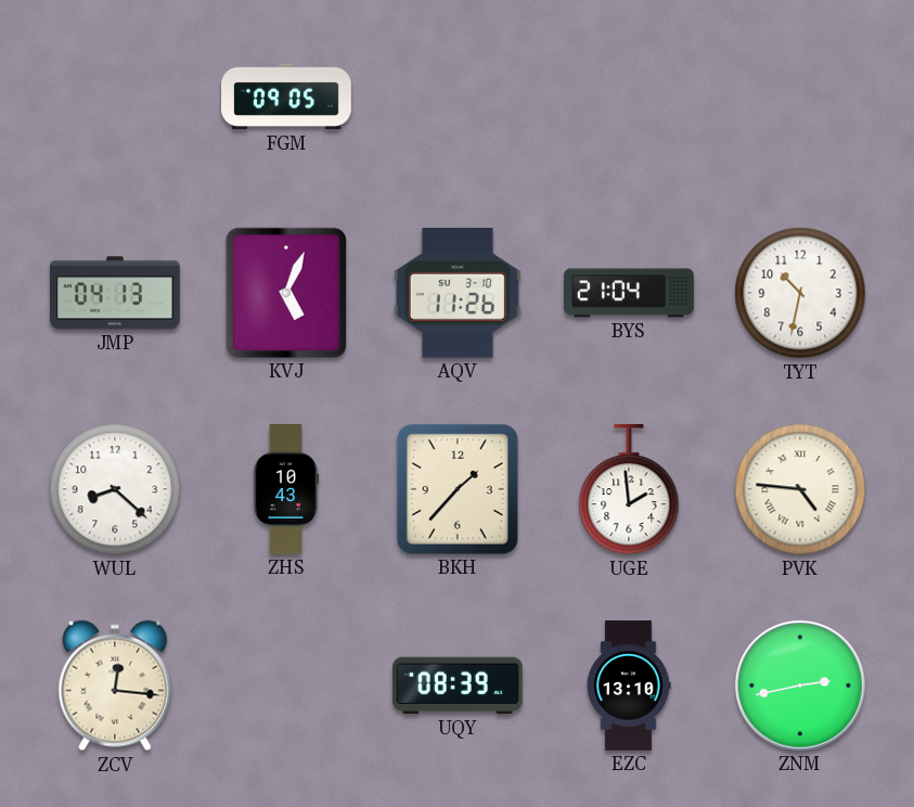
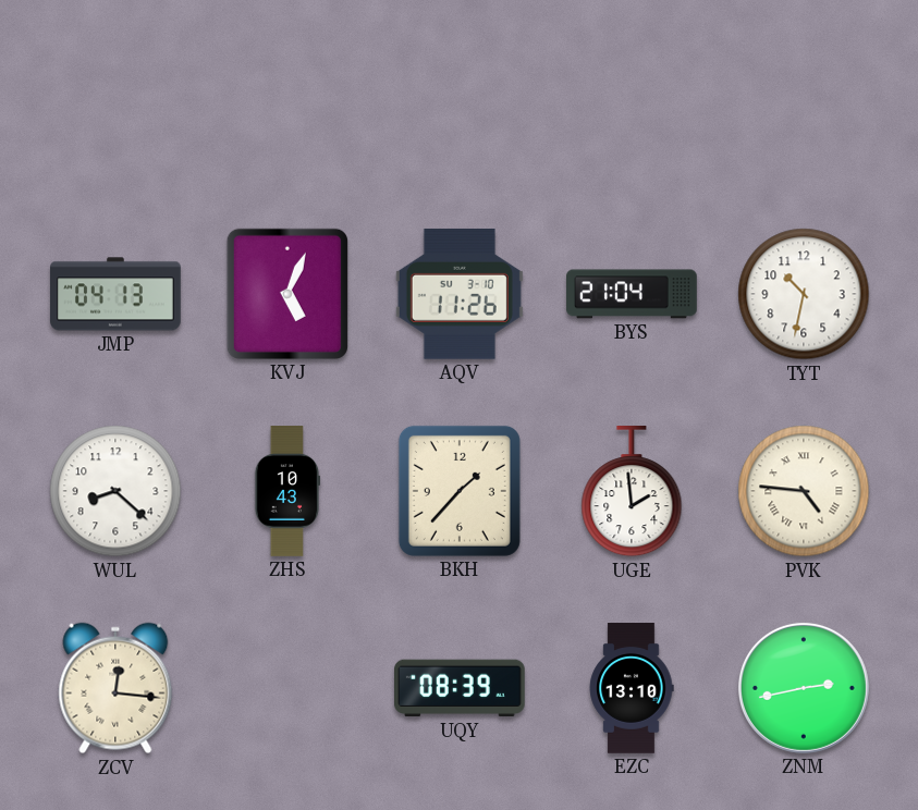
FGM: 09:05 -> none
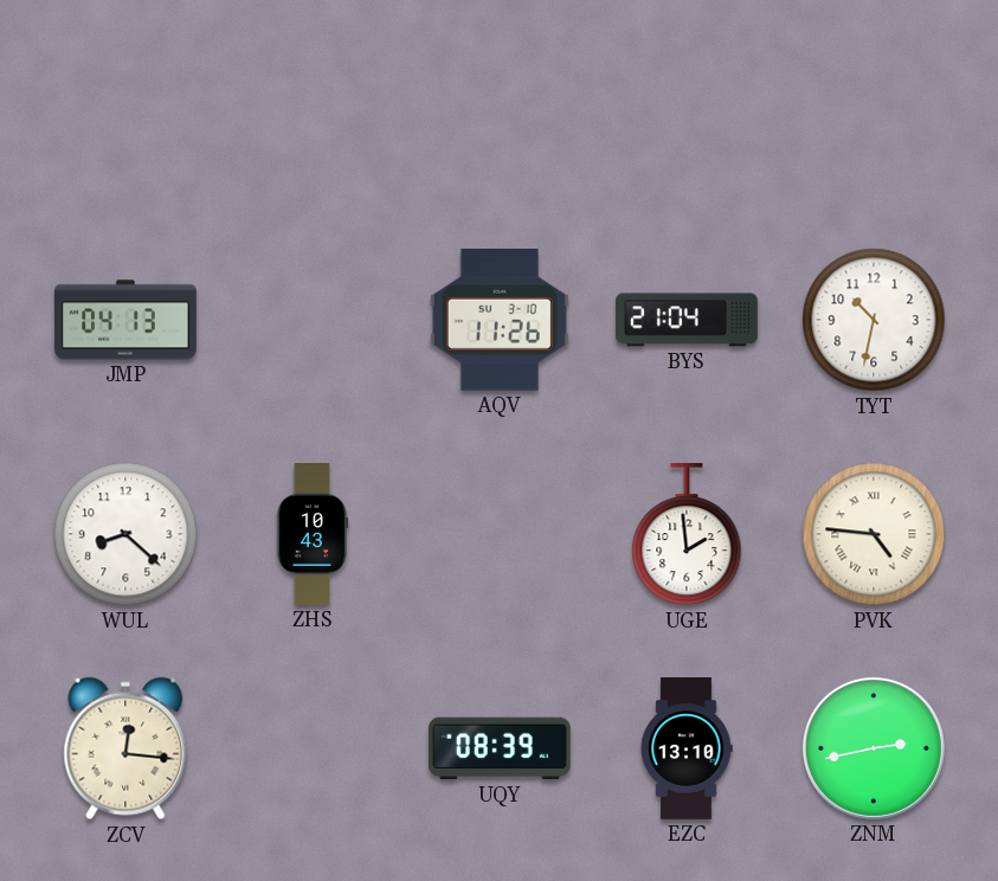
KVJ: 5:04 -> none
BKH: 1:37 -> none
